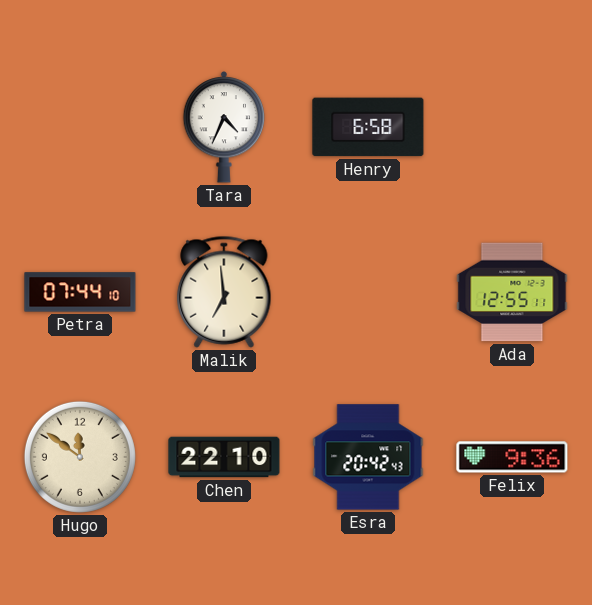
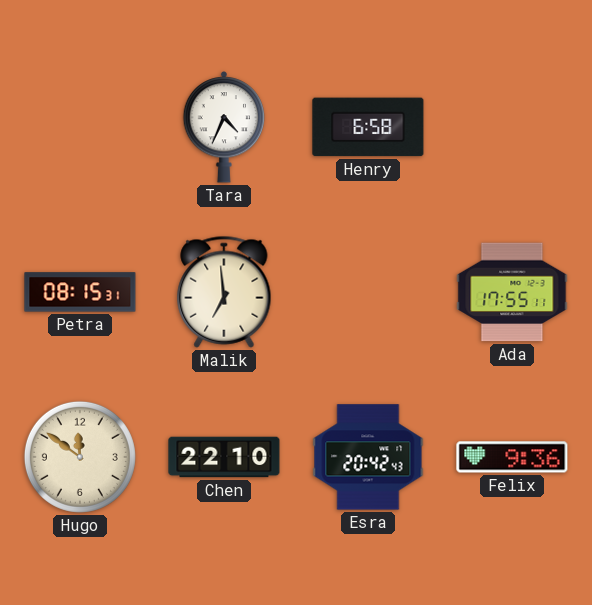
Petra: 07:44 -> 08:15
Ada: 12:55 -> 17:55
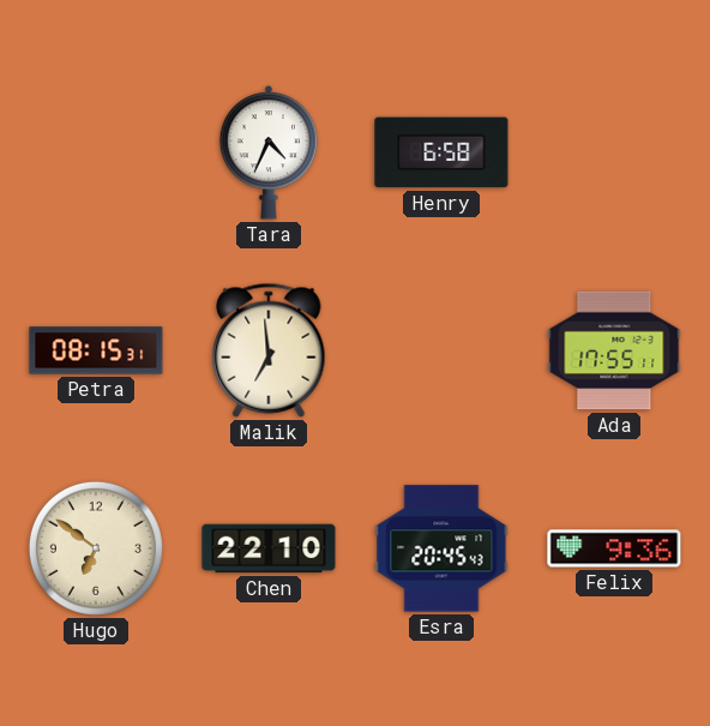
Hugo: 11:51 -> 6:51
Esra: 20:42 -> 20:45
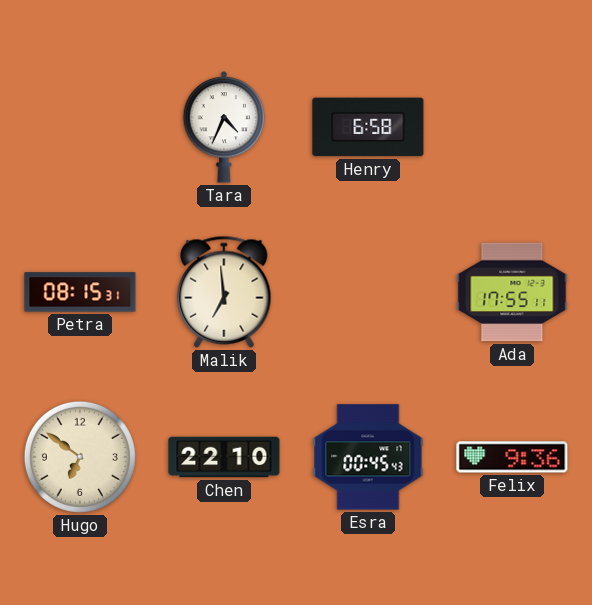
Esra: 20:45 -> 00:45
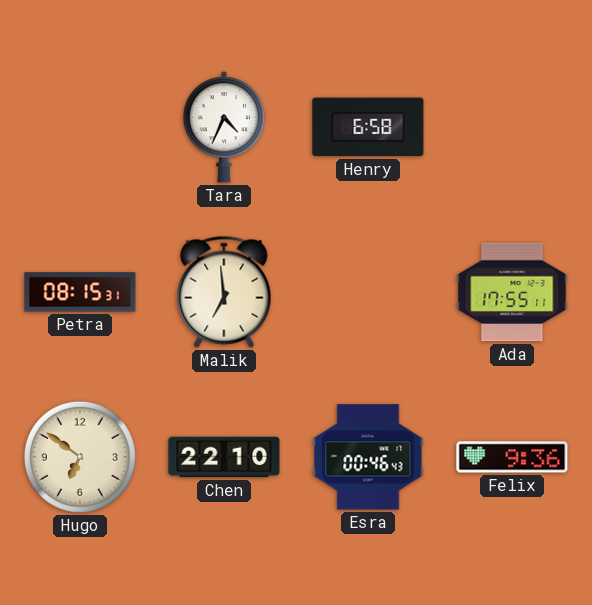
Esra: 00:45 -> 00:46
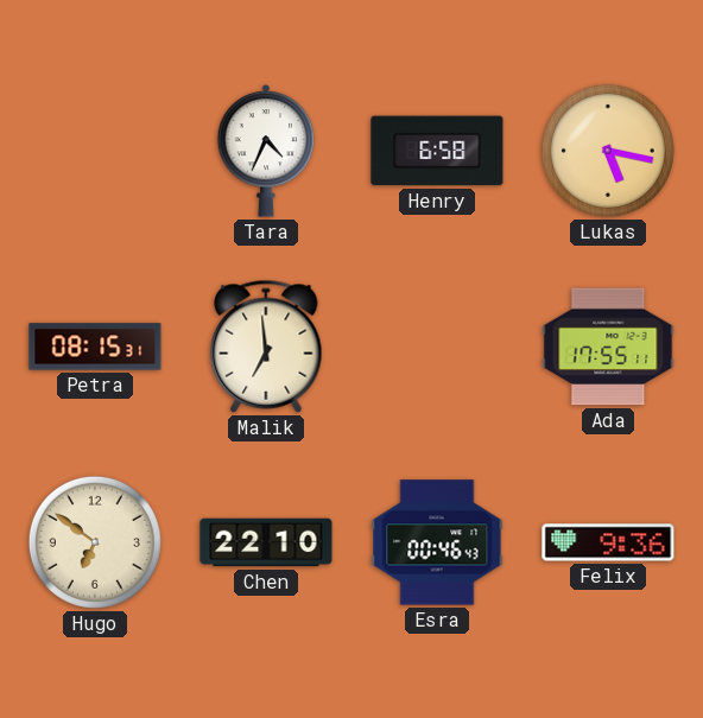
Lukas: none -> 5:17
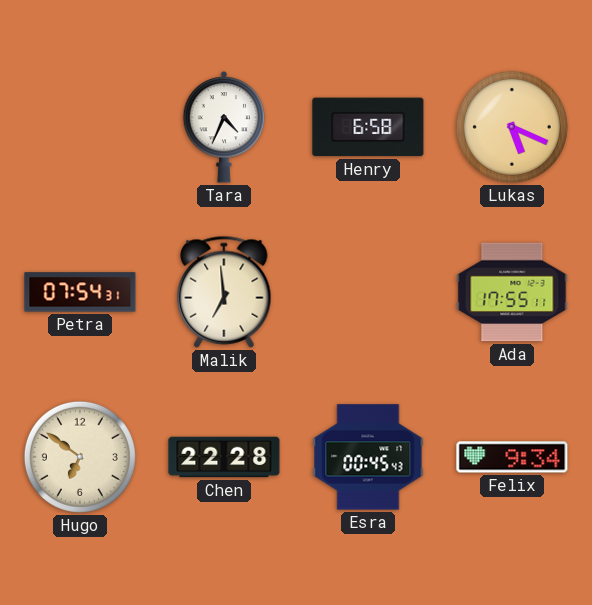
Lukas: 5:17 -> 5:19
Petra: 08:15 -> 07:54
Chen: 22:10 -> 22:28
Esra: 00:46 -> 00:45
Felix: 9:36 -> 9:34
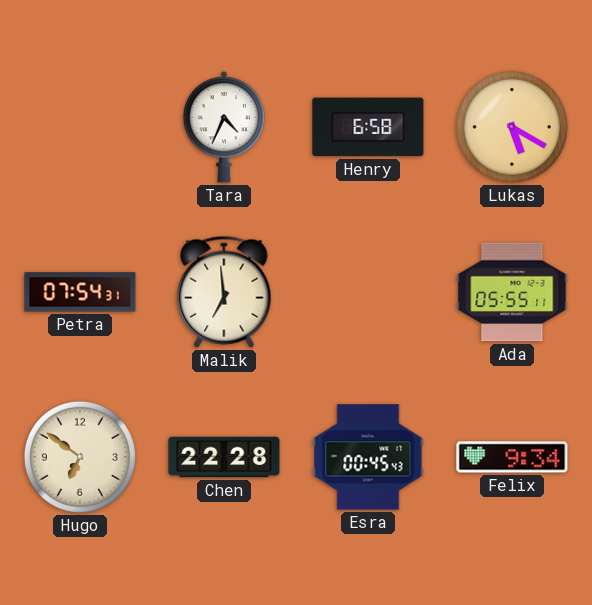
Lukas: 5:19 -> 5:20
Ada: 17:55 -> 05:55
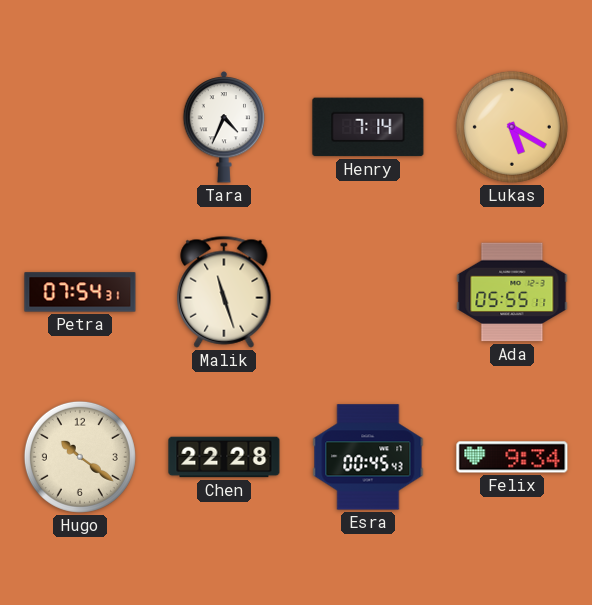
Henry: 6:58 -> 7:14
Malik: 6:59 -> 11:27
Hugo: 6:51 -> 10:21
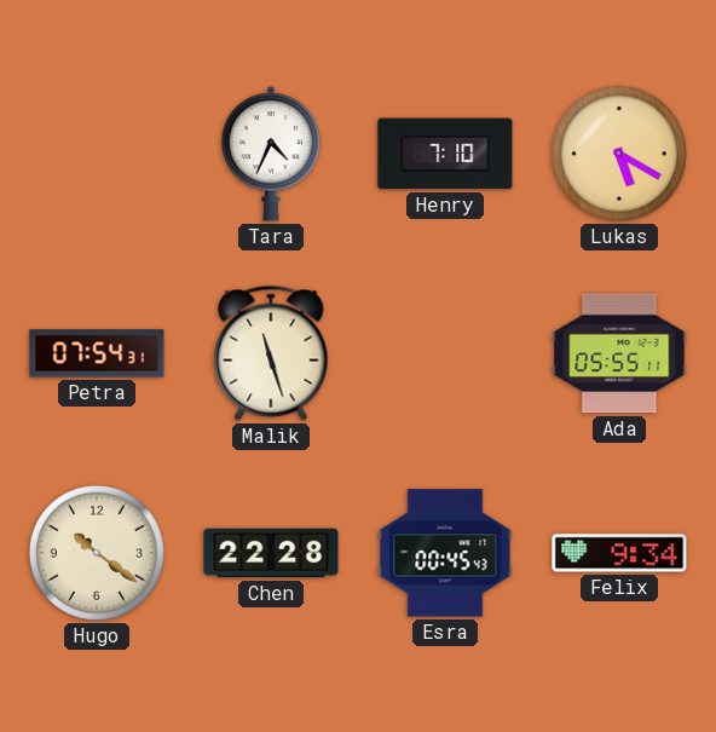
Henry: 7:14 -> 7:10
